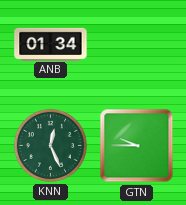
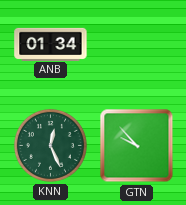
GTN: 9:45 -> 9:53
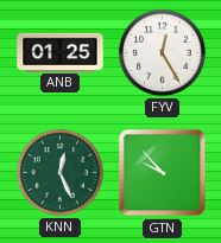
ANB: 01:34 -> 01:25
FYV: none -> 12:25
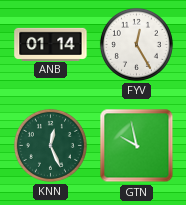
ANB: 01:25 -> 01:14
GTN: 9:53 -> 9:58
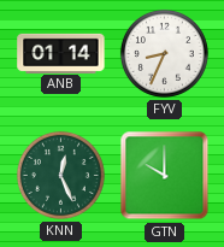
FYV: 12:25 -> 8:34
GTN: 9:58 -> 10:00
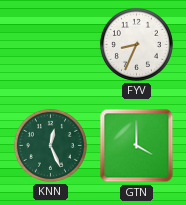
ANB: 01:14 -> none
GTN: 10:00 -> 4:00
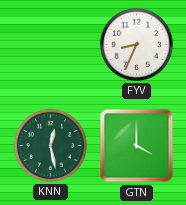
KNN: 12:26 -> 12:28
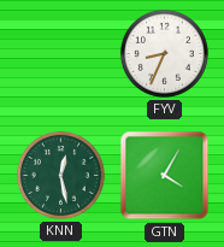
GTN: 4:00 -> 4:05
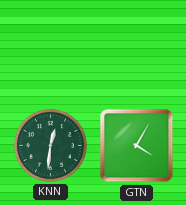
FYV: 8:34 -> none
KNN: 12:28 -> 12:31
